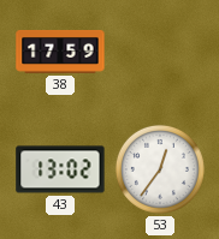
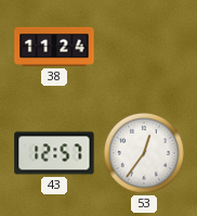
38: 17:59 -> 11:24
43: 13:02 -> 12:57
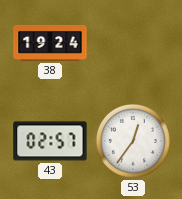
38: 11:24 -> 19:24
43: 12:57 -> 02:57
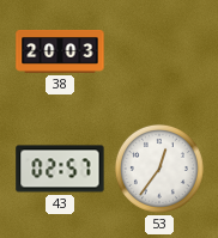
38: 19:24 -> 20:03
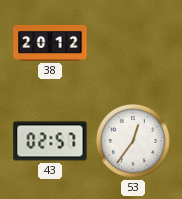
38: 20:03 -> 20:12
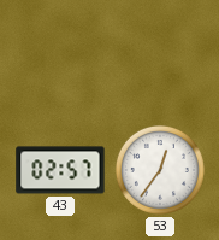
38: 20:12 -> none
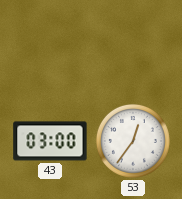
43: 02:57 -> 03:00
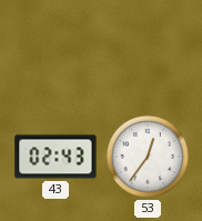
43: 03:00 -> 02:43
